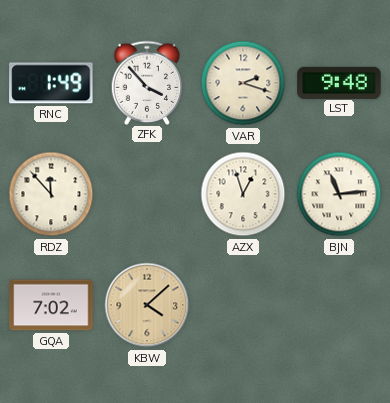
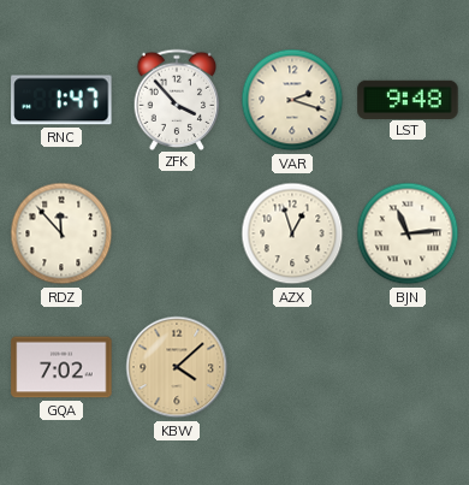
RNC: 1:49 -> 1:47
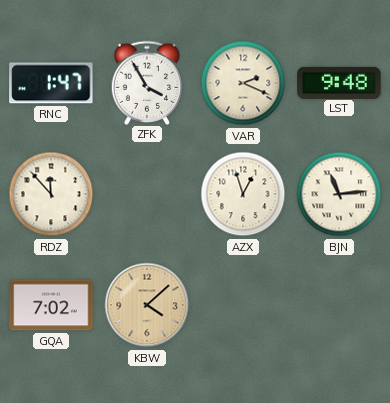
ZFK: 3:53 -> 3:55
VAR: 2:18 -> 2:19
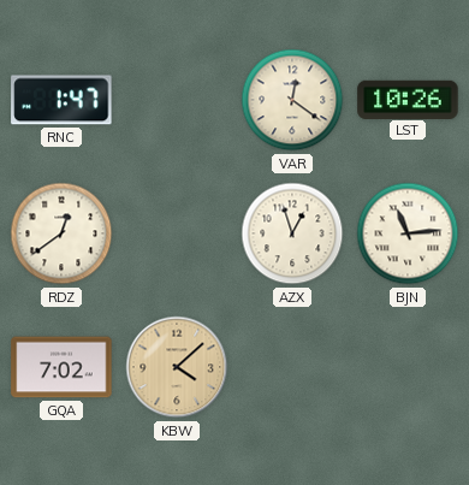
ZFK: 3:55 -> none
VAR: 2:19 -> 12:21
LST: 9:48 -> 10:26
RDZ: 11:53 -> 12:39
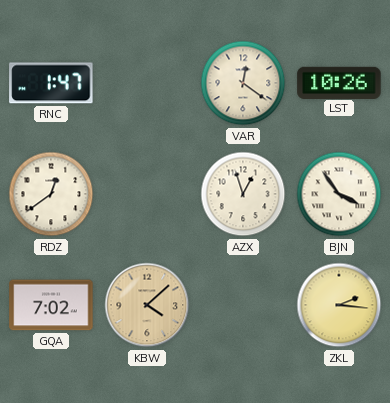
BJN: 11:14 -> 3:54
ZKL: none -> 2:16
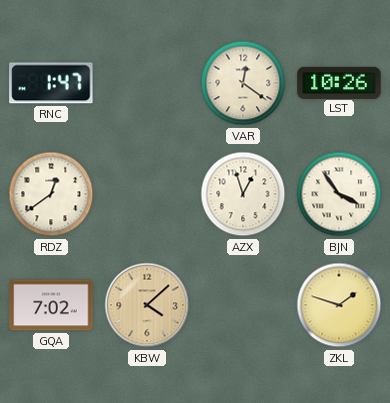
ZKL: 2:16 -> 1:48
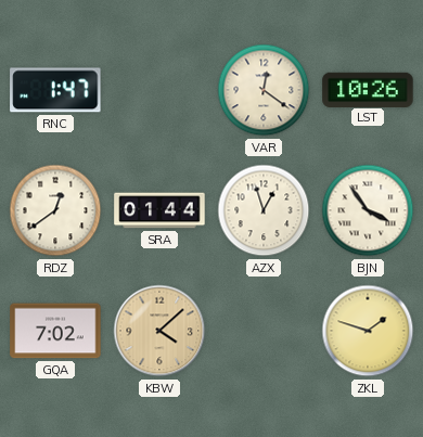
SRA: none -> 01:44
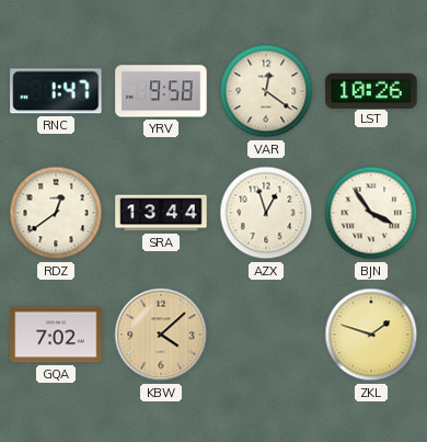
YRV: none -> 9:58
SRA: 01:44 -> 13:44
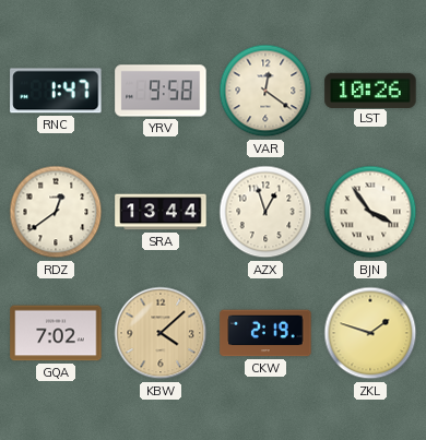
CKW: none -> 2:19
